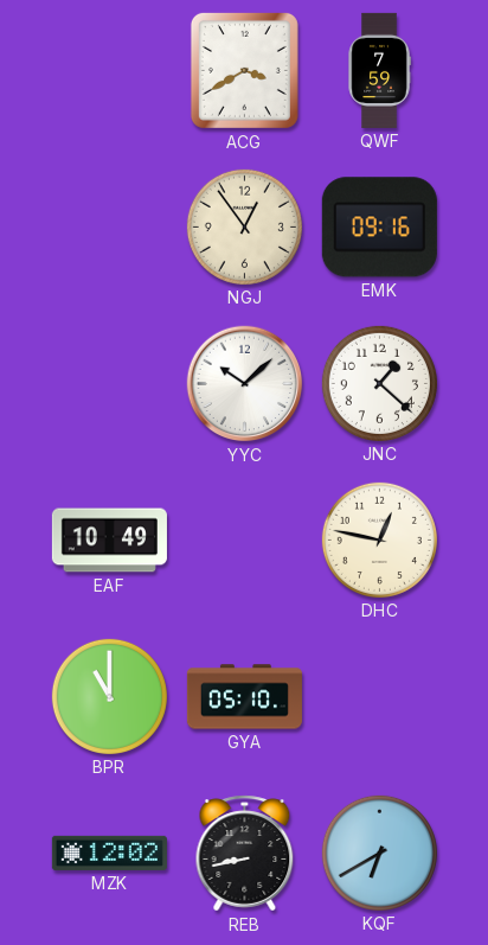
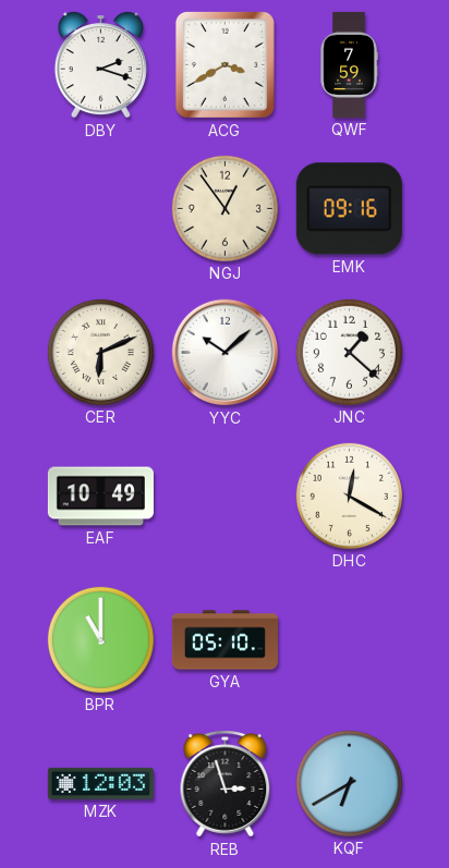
DBY: none -> 2:18
CER: none -> 6:11
DHC: 12:47 -> 12:20
MZK: 12:02 -> 12:03
REB: 8:43 -> 2:57
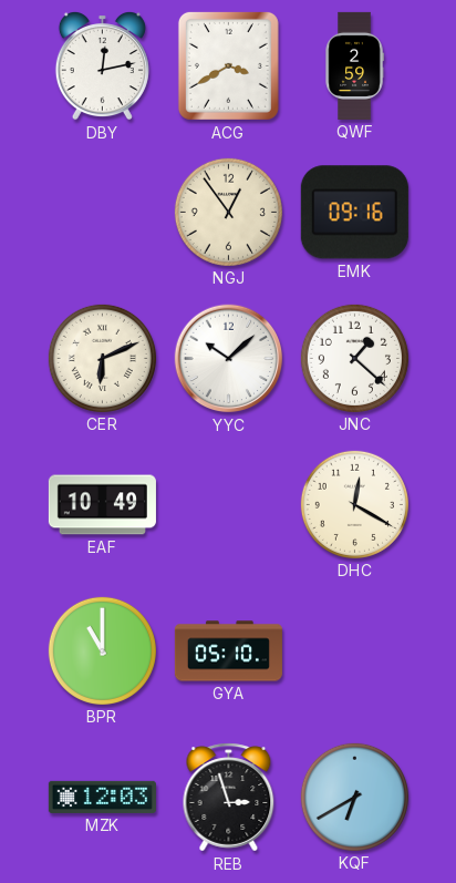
DBY: 2:18 -> 12:13
QWF: 7:59 -> 2:59
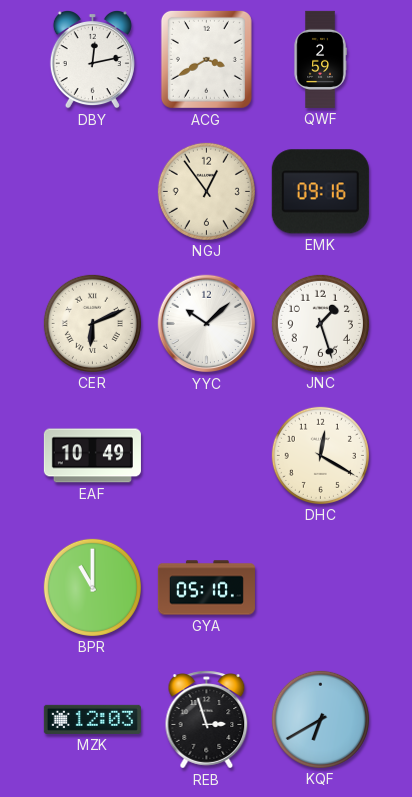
JNC: 1:22 -> 1:27
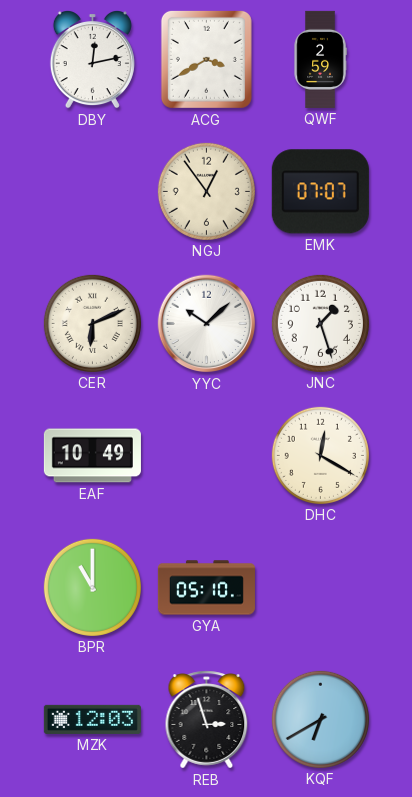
EMK: 09:16 -> 07:07
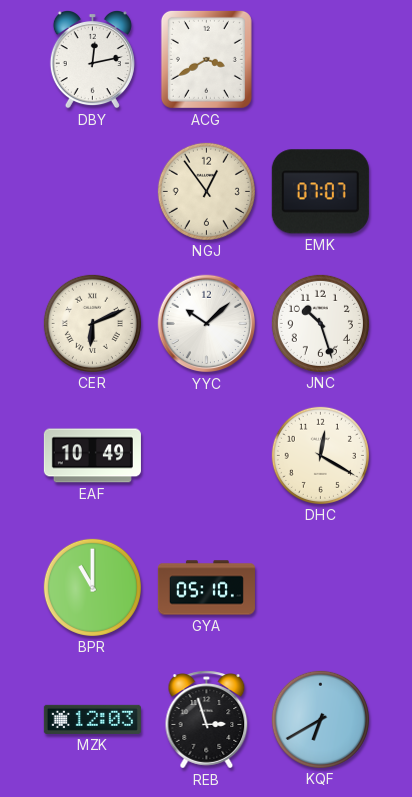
QWF: 2:59 -> none
JNC: 1:27 -> 10:27
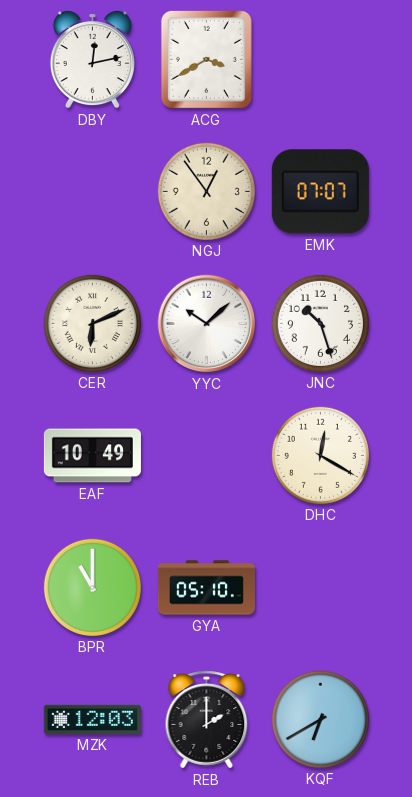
REB: 2:57 -> 2:00
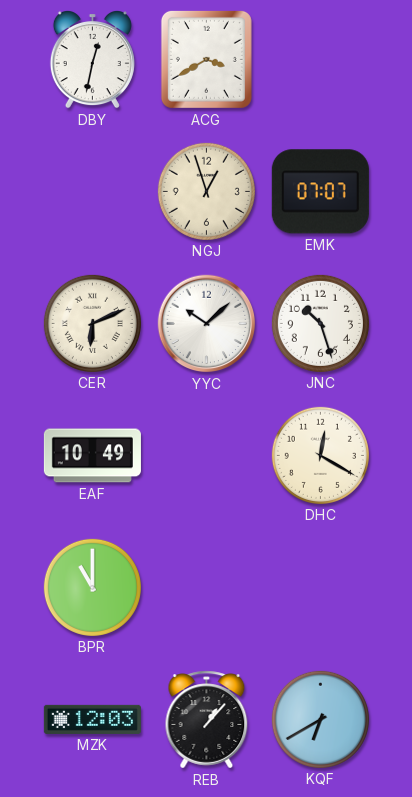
DBY: 12:13 -> 12:32
NGJ: 12:54 -> 12:57
GYA: 05:10 -> none
REB: 2:00 -> 1:07
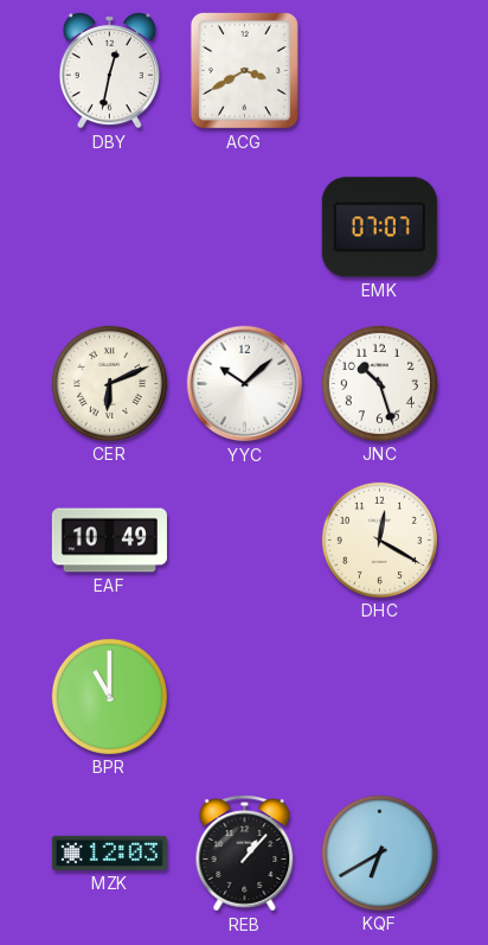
NGJ: 12:57 -> none
